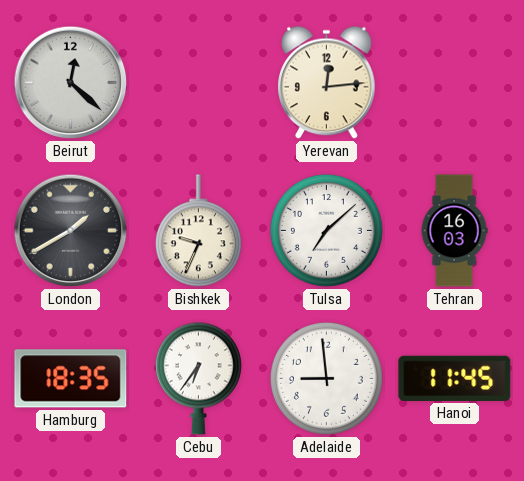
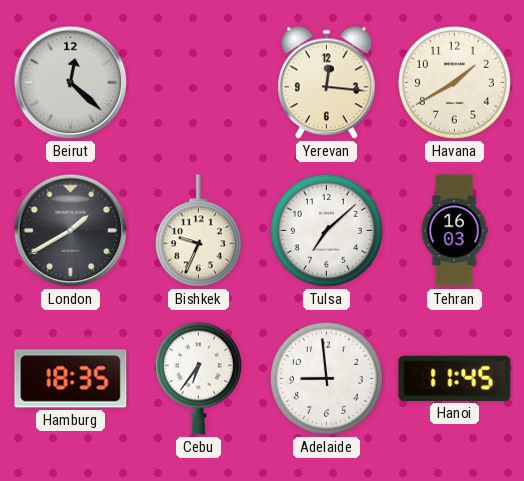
Yerevan: 12:14 -> 12:16
Havana: none -> 1:40
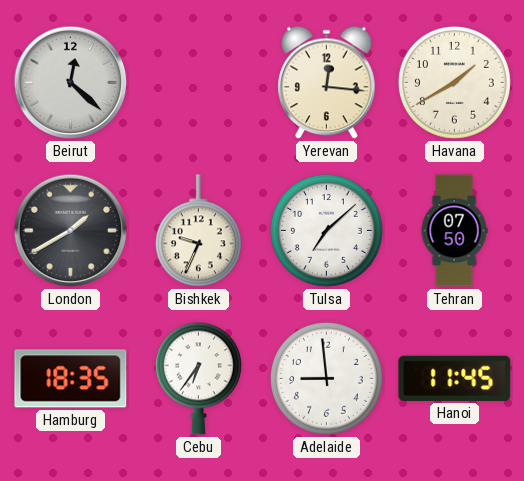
Tehran: 16:03 -> 07:50
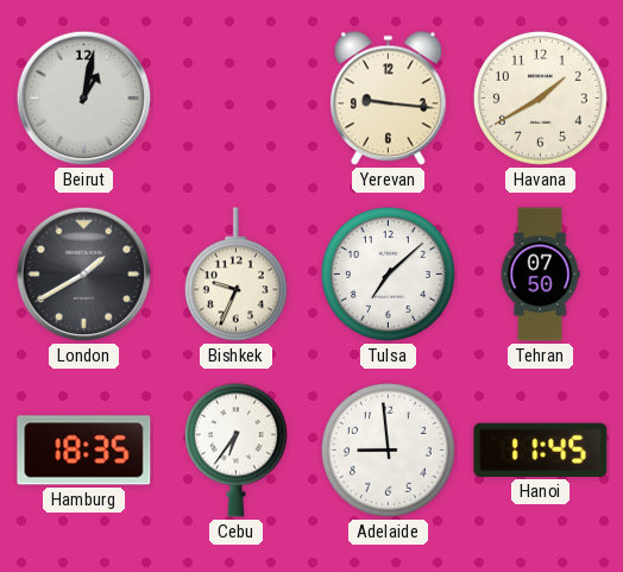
Beirut: 12:22 -> 1:02
Yerevan: 12:16 -> 9:16
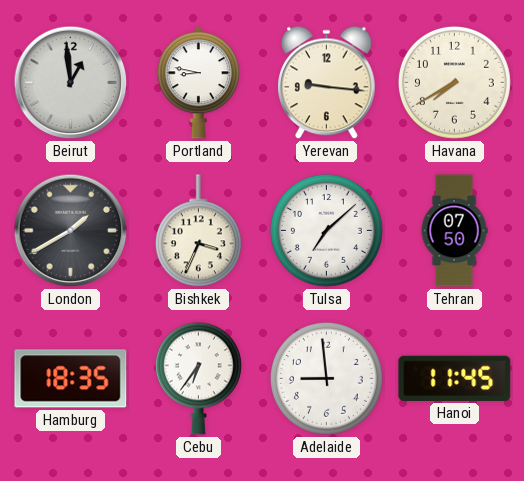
Beirut: 1:02 -> 12:59
Portland: none -> 8:47
Havana: 1:40 -> 7:40
Bishkek: 9:34 -> 3:34
